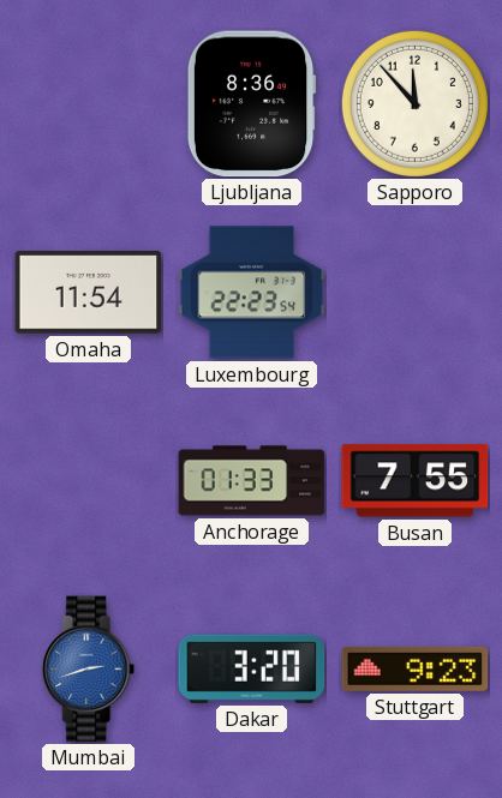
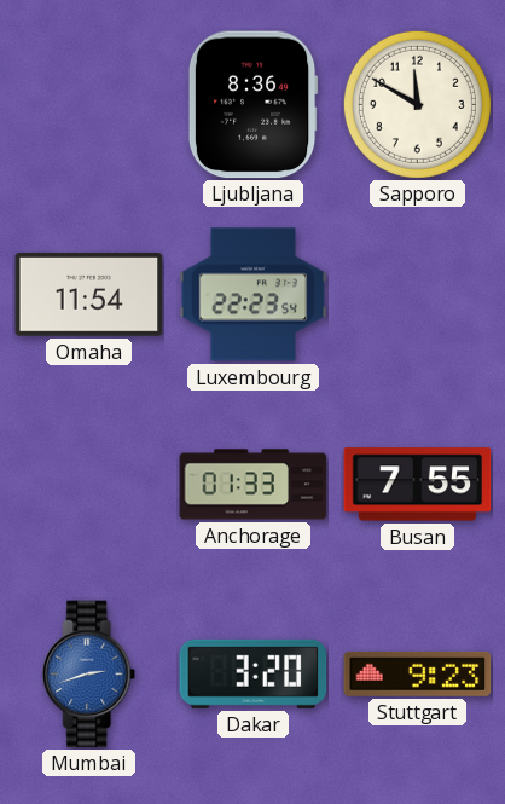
Sapporo: 11:53 -> 11:50
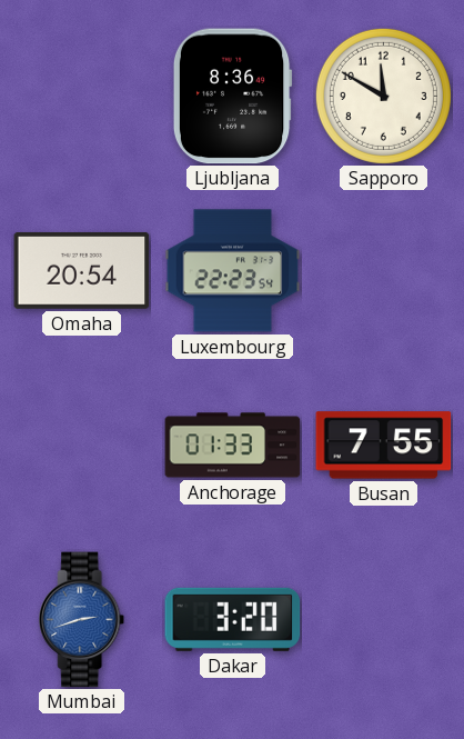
Omaha: 11:54 -> 20:54
Stuttgart: 9:23 -> none
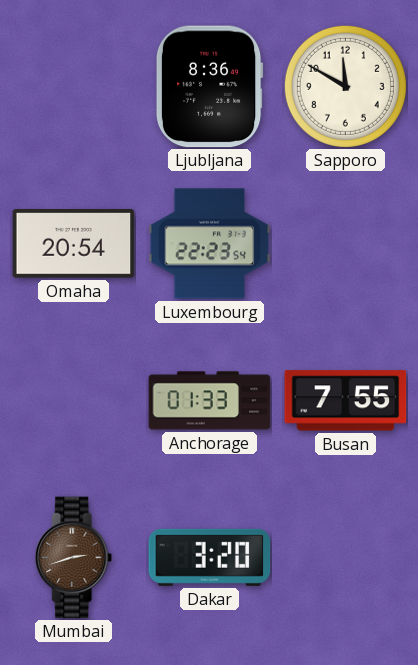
Mumbai dial: blue -> brown
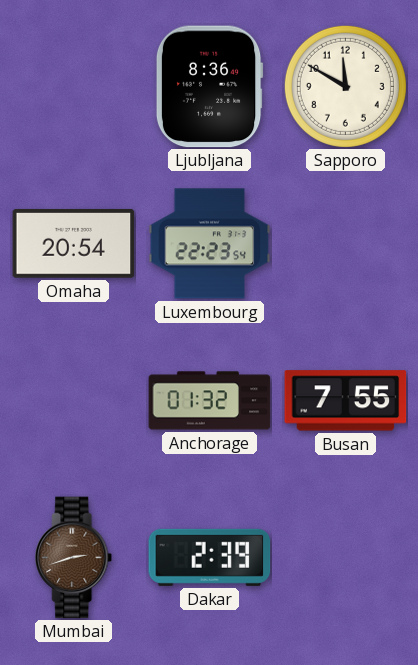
Anchorage: 01:33 -> 01:32
Dakar: 3:20 -> 2:39
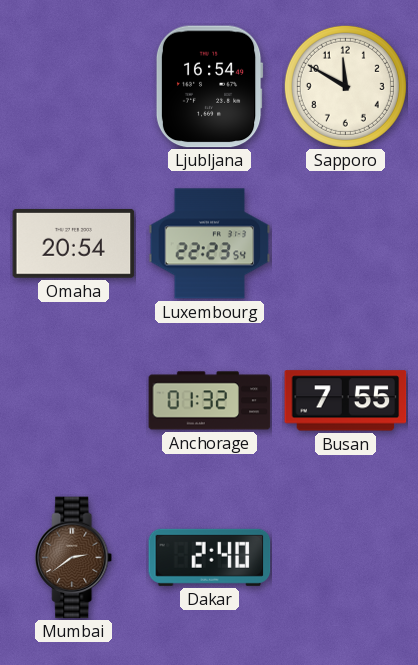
Ljubljana: 8:36 -> 16:54
Mumbai: 2:42 -> 2:39
Dakar: 2:39 -> 2:40
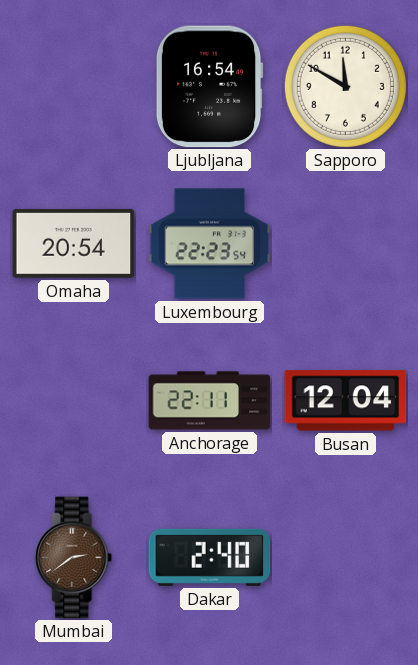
Anchorage: 01:32 -> 22:11
Busan: 7:55 -> 12:04
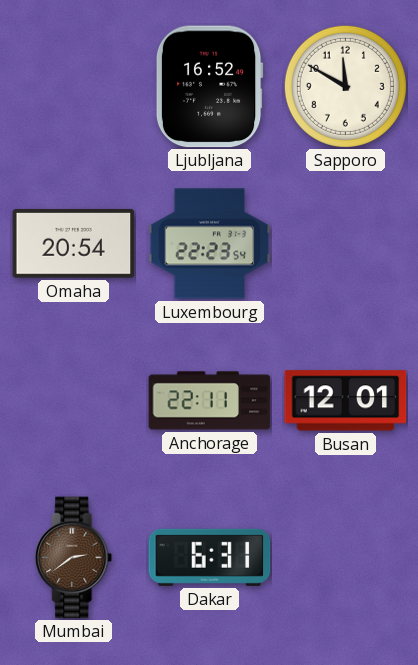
Ljubljana: 16:54 -> 16:52
Busan: 12:04 -> 12:01
Dakar: 2:40 -> 6:31
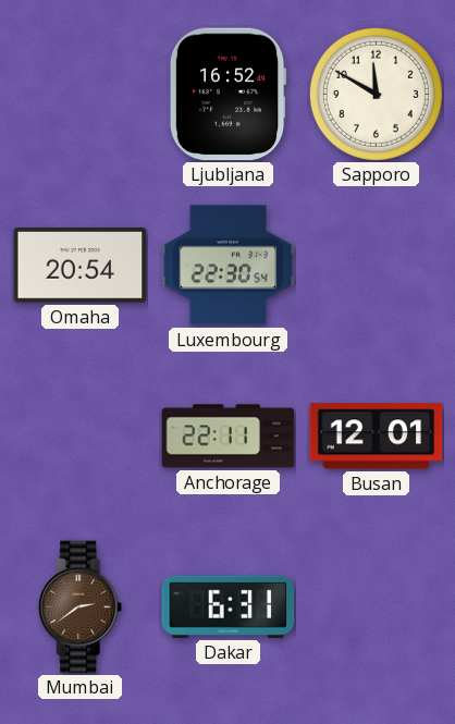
Luxembourg: 22:23 -> 22:30
